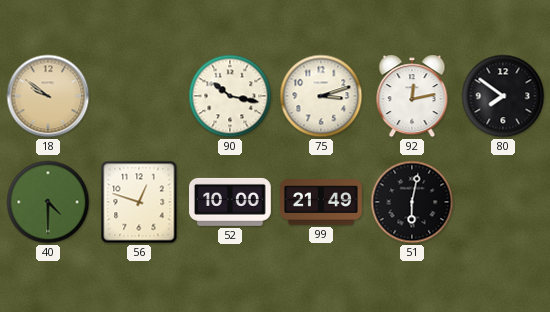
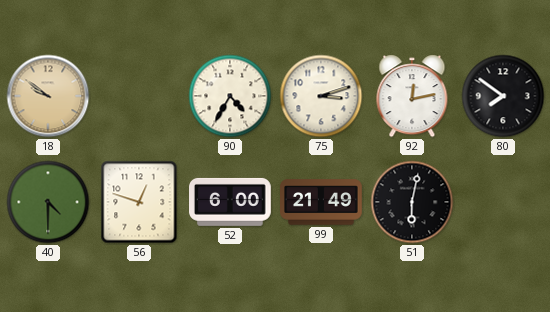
90: 10:17 -> 4:35
52: 10:00 -> 6:00
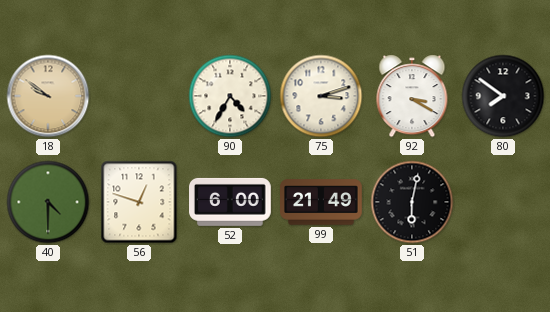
92: 12:13 -> 3:20
